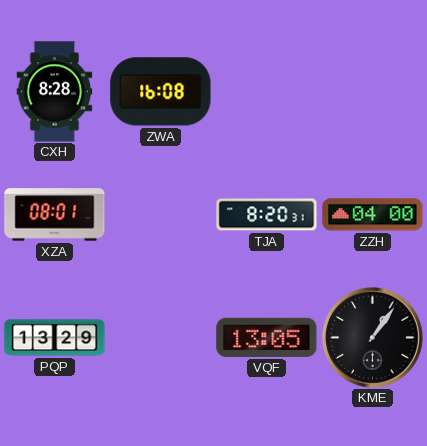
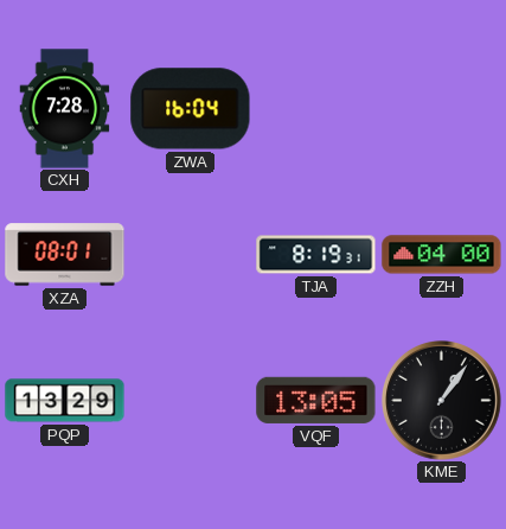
CXH: 8:28 -> 7:28
ZWA: 16:08 -> 16:04
TJA: 8:20 -> 8:19
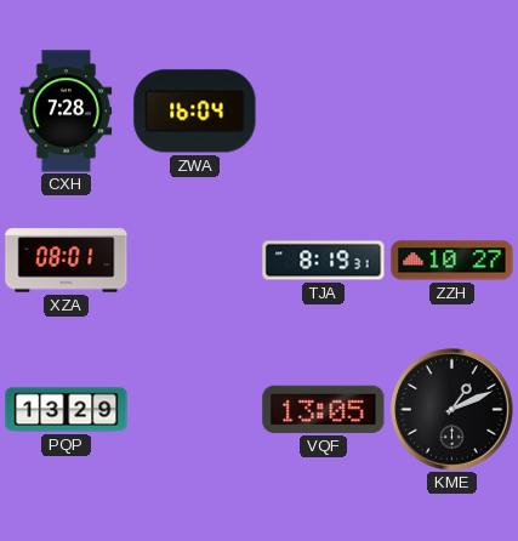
ZZH: 04:00 -> 10:27
KME: 1:06 -> 1:11
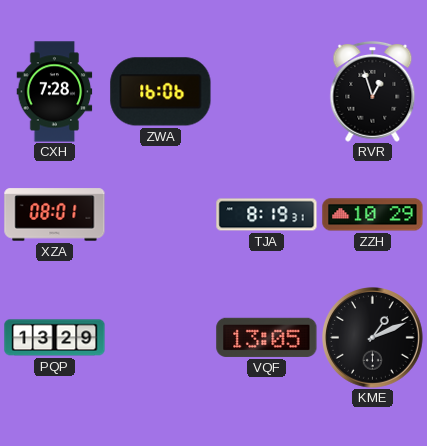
ZWA: 16:04 -> 16:06
RVR: none -> 12:57
ZZH: 10:27 -> 10:29
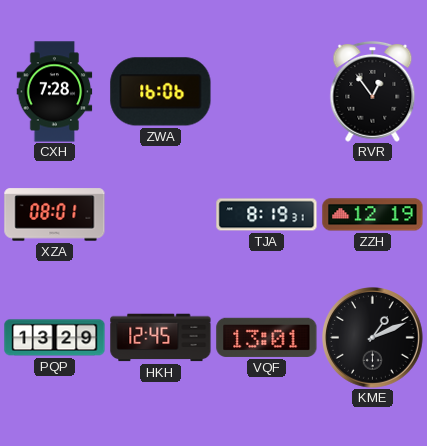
RVR: 12:57 -> 12:54
ZZH: 10:29 -> 12:19
HKH: none -> 12:45
VQF: 13:05 -> 13:01
